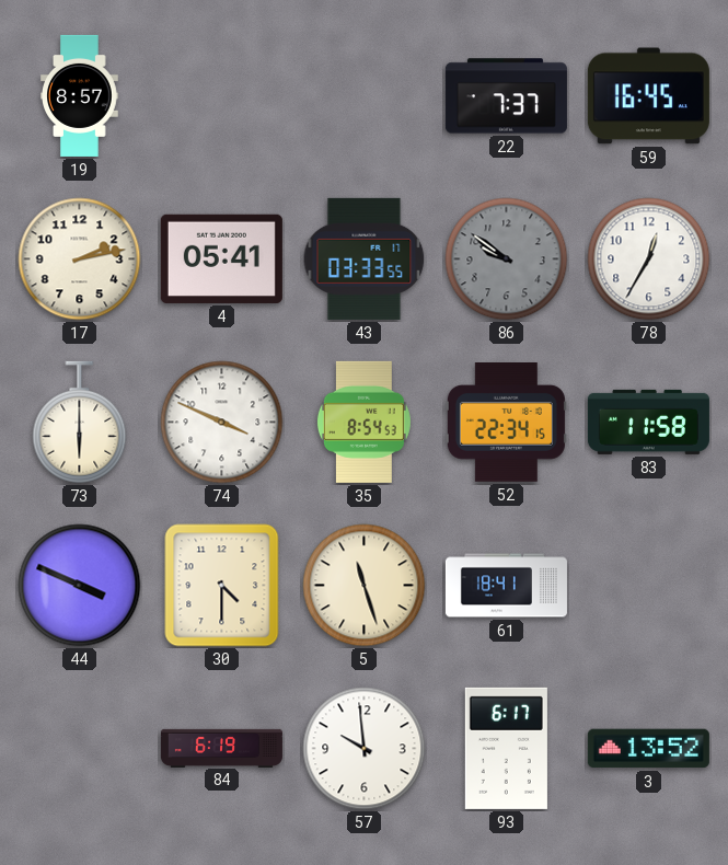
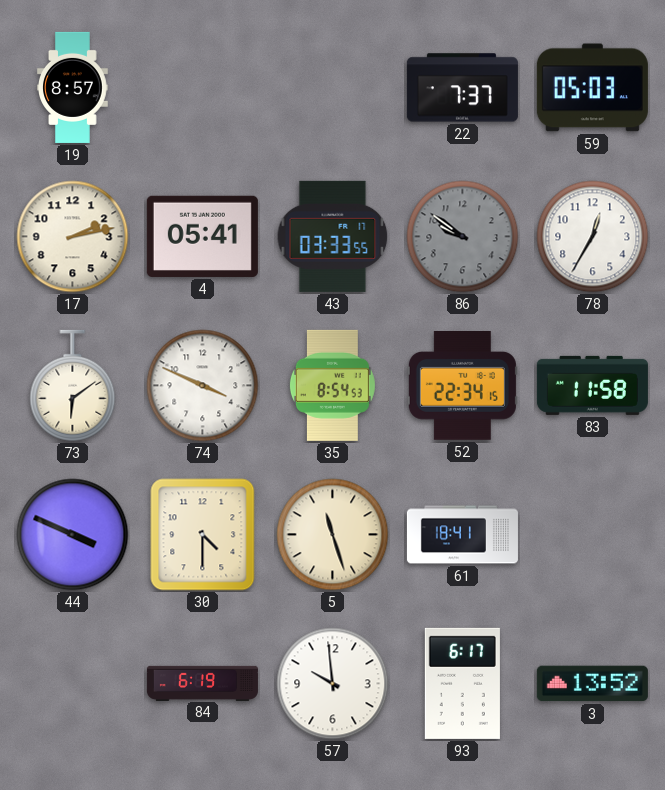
59: 16:45 -> 05:03
73: 6:00 -> 6:09
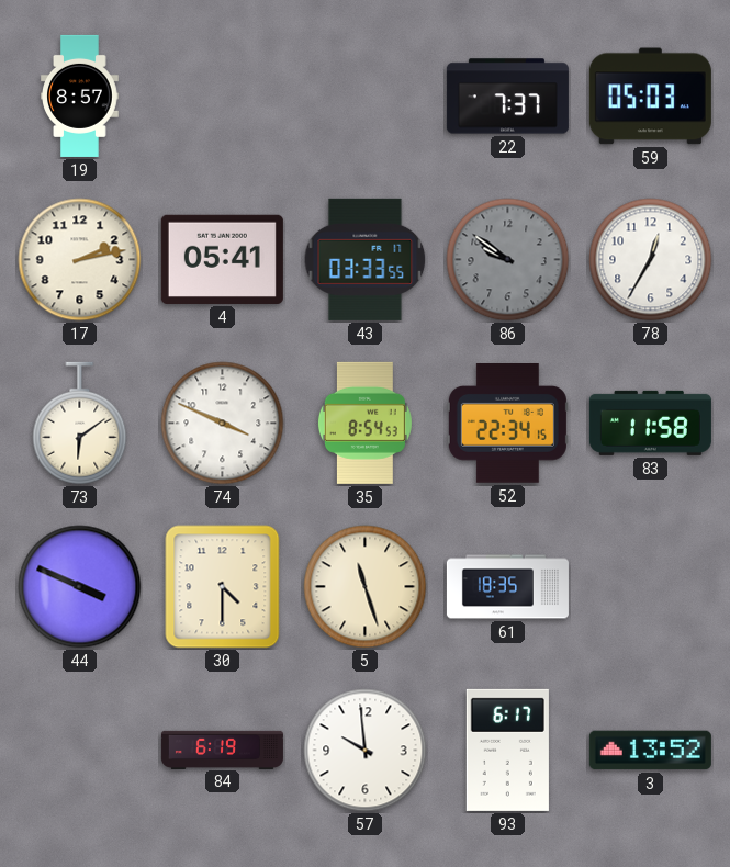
61: 18:41 -> 18:35
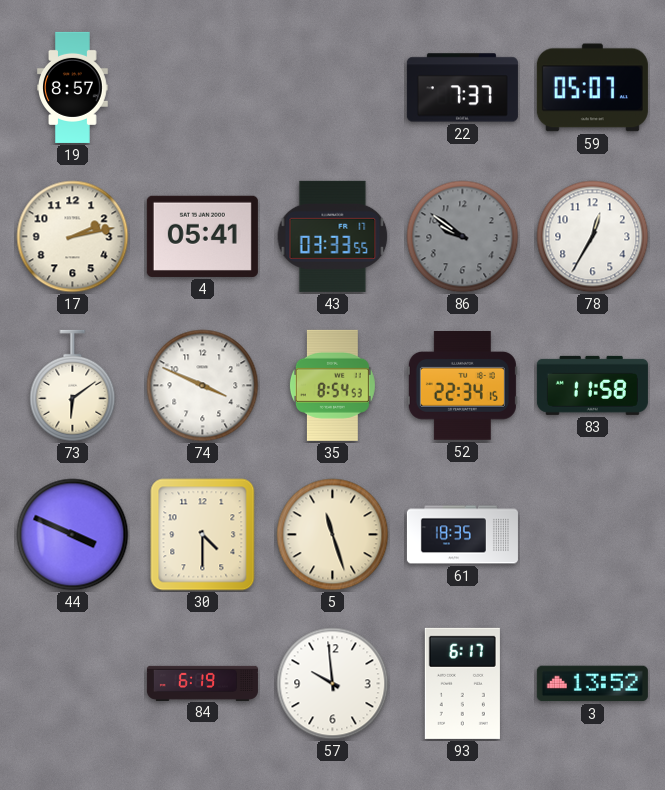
59: 05:03 -> 05:07
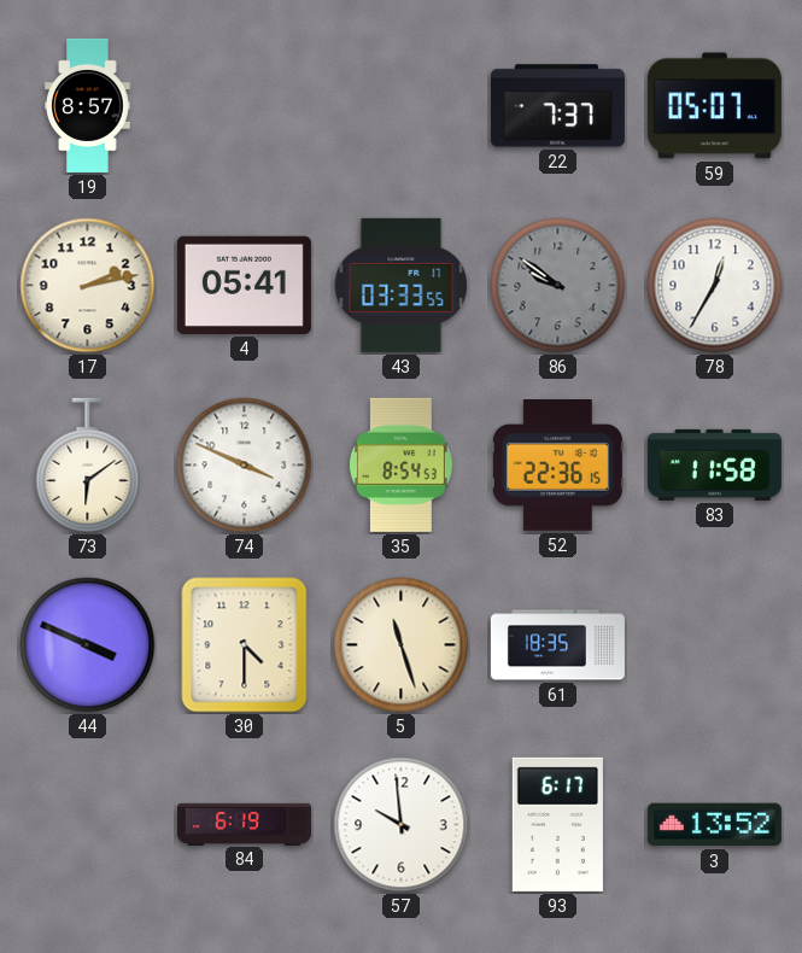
52: 22:34 -> 22:36
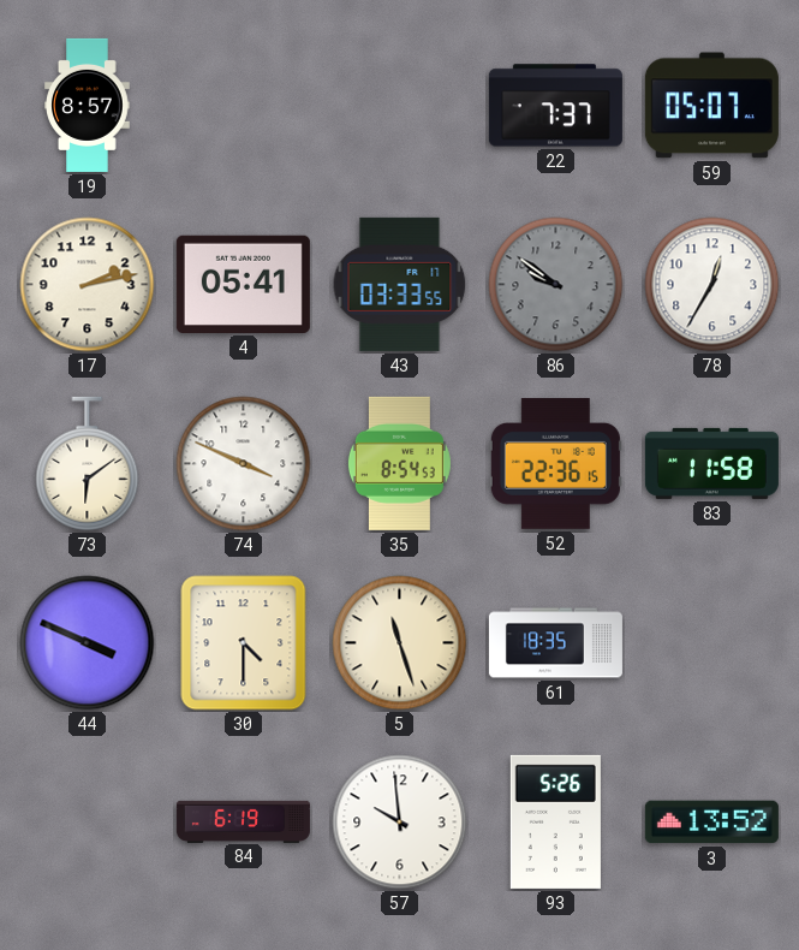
93: 6:17 -> 5:26
